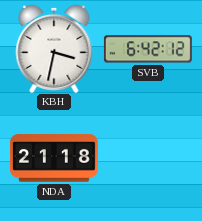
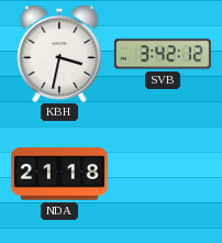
SVB: 6:42 -> 3:42
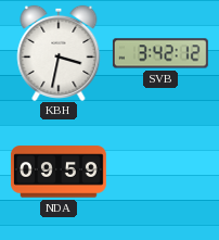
NDA: 21:18 -> 09:59
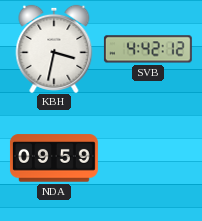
SVB: 3:42 -> 4:42
